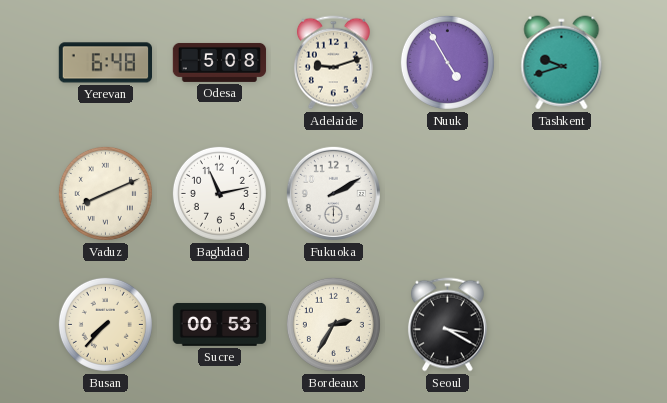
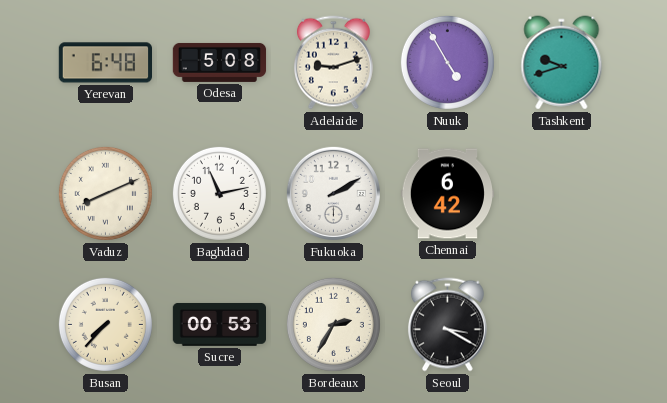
Chennai: none -> 6:42
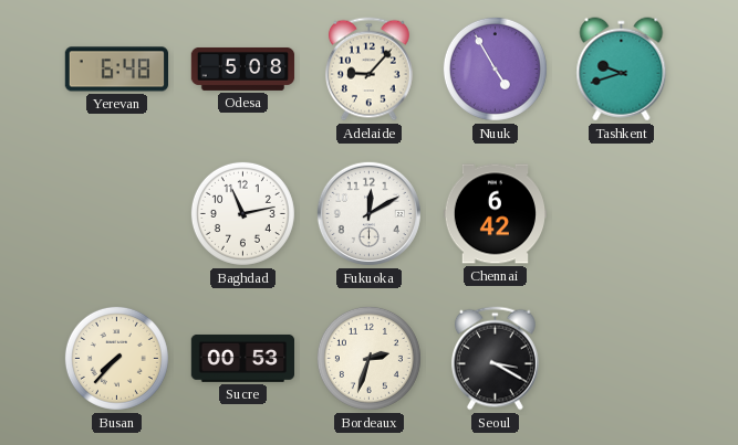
Adelaide: 9:12 -> 9:07
Vaduz: 8:11 -> none
Fukuoka: 2:10 -> 12:10
Bordeaux: 2:35 -> 2:33
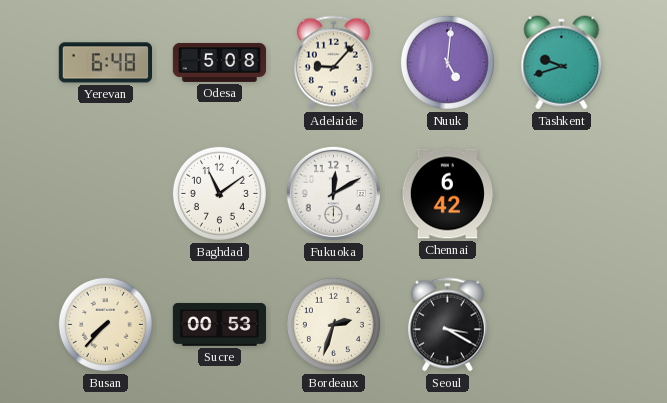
Nuuk: 4:55 -> 5:01
Baghdad: 11:13 -> 11:09
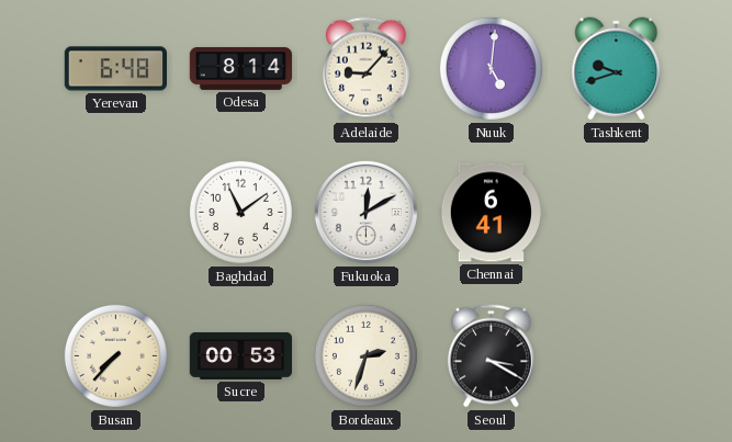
Odesa: 5:08 -> 8:14
Chennai: 6:42 -> 6:41
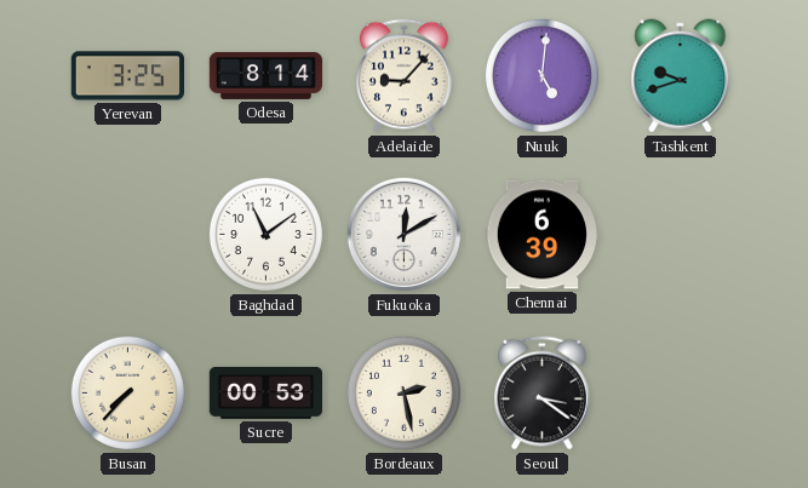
Yerevan: 6:48 -> 3:25
Chennai: 6:41 -> 6:39
Bordeaux: 2:33 -> 2:28
Seoul: 3:20 -> 3:21
